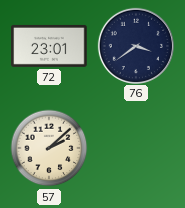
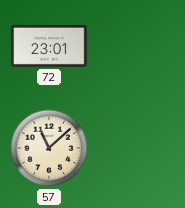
76: 3:39 -> none
57: 2:08 -> 11:08
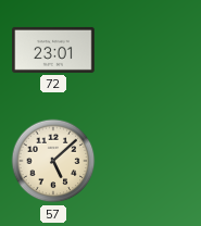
57: 11:08 -> 5:08
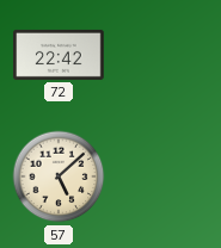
72: 23:01 -> 22:42
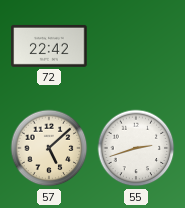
55: none -> 2:42
